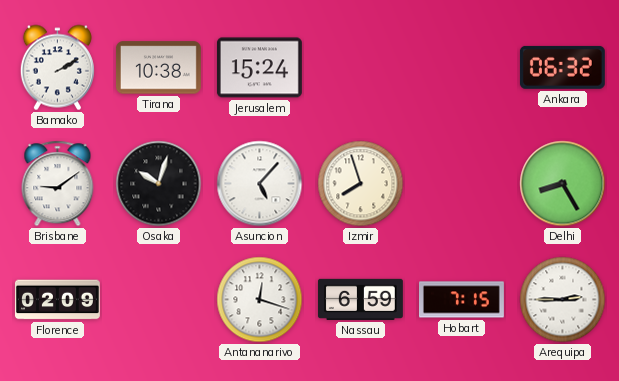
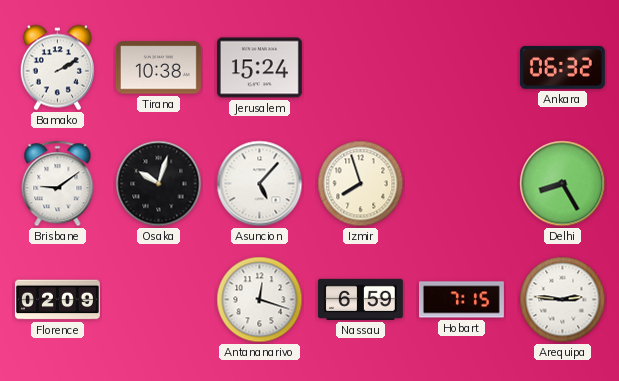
Arequipa: 2:45 -> 2:46
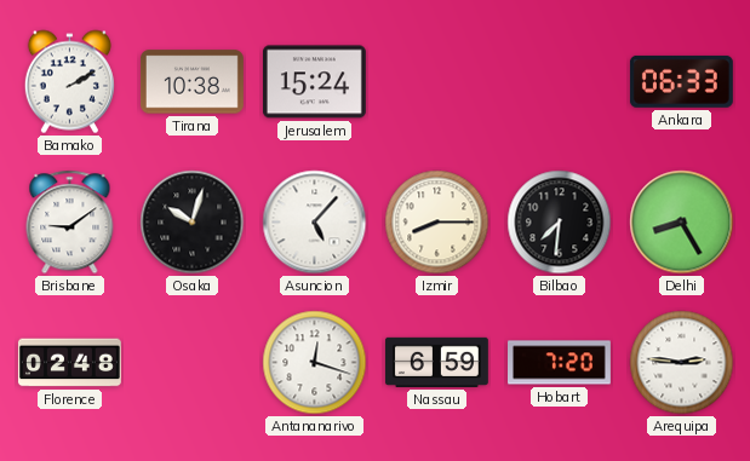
Ankara: 06:32 -> 06:33
Izmir: 7:57 -> 8:15
Bilbao: none -> 7:31
Florence: 02:09 -> 02:48
Hobart: 7:15 -> 7:20
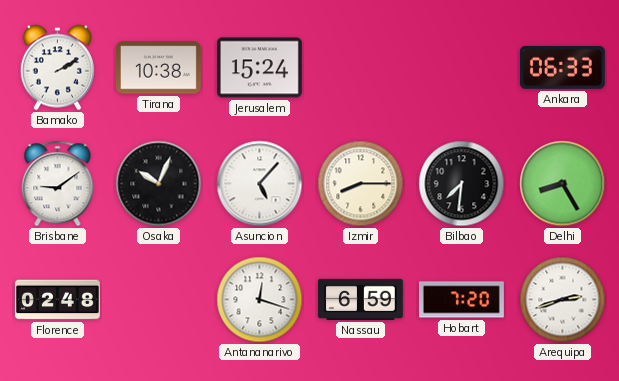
Osaka: 10:03 -> 10:04
Arequipa: 2:46 -> 2:42
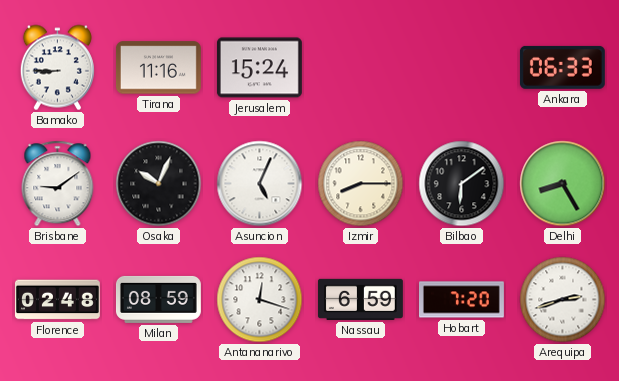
Bamako: 2:10 -> 8:45
Tirana: 10:38 -> 11:16
Asuncion: 5:07 -> 5:04
Bilbao: 7:31 -> 6:09
Milan: none -> 08:59
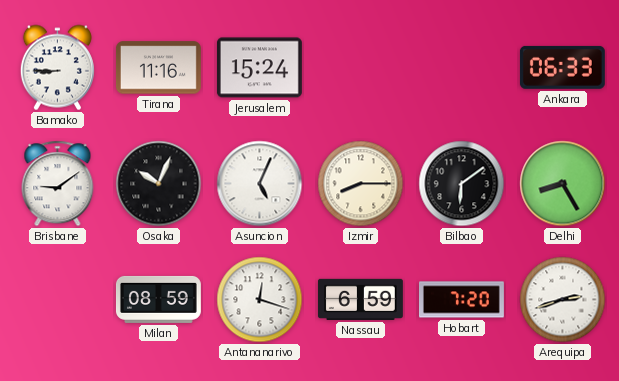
Florence: 02:48 -> none
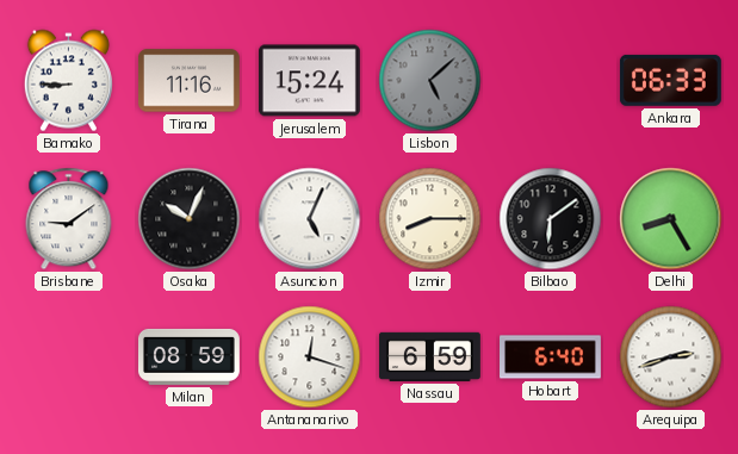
Lisbon: none -> 5:08
Hobart: 7:20 -> 6:40
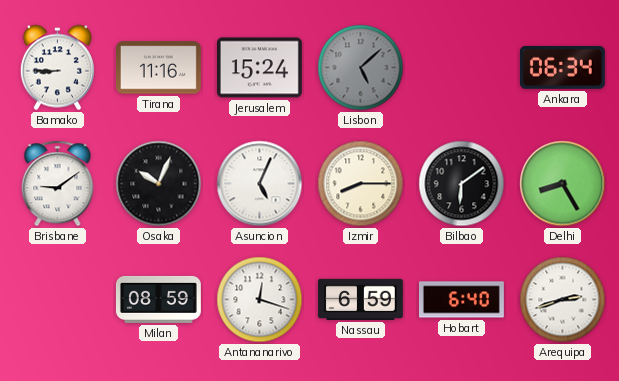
Ankara: 06:33 -> 06:34
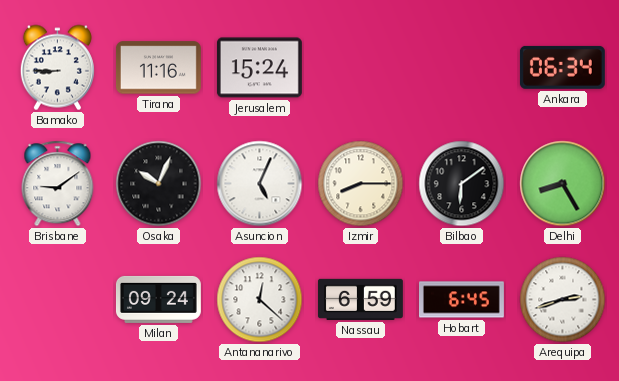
Lisbon: 5:08 -> none
Milan: 08:59 -> 09:24
Antananarivo: 12:18 -> 12:22
Hobart: 6:40 -> 6:45
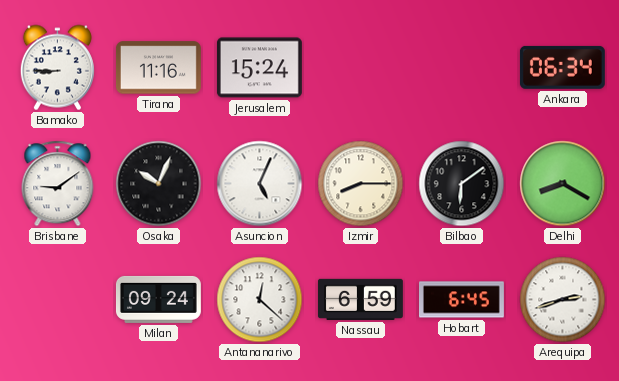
Delhi: 8:25 -> 8:20
